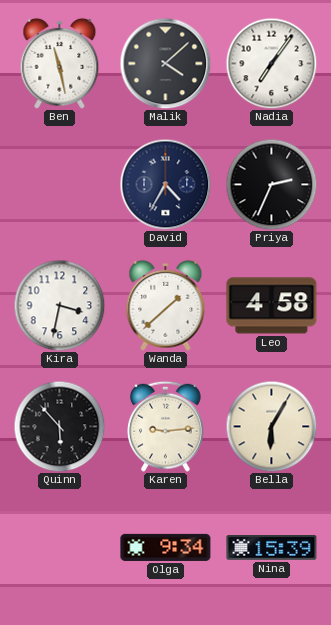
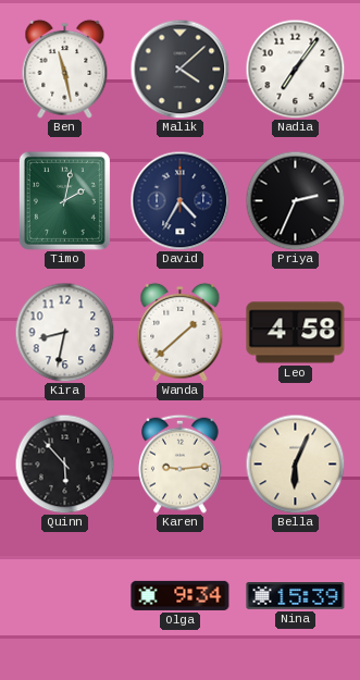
Timo: none -> 2:02
Kira: 3:32 -> 8:32
Bella: 6:05 -> 6:04
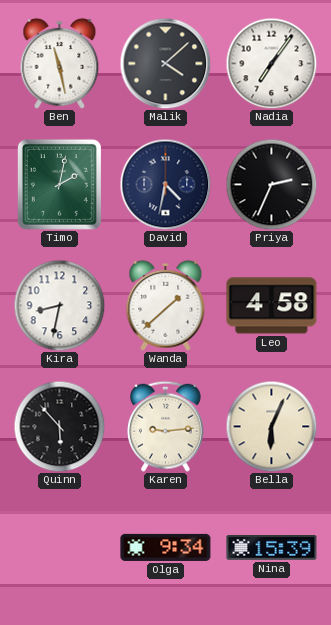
David: 4:35 -> 4:32
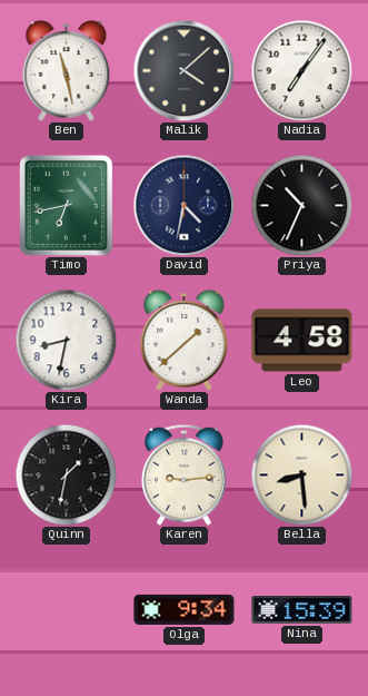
Timo: 2:02 -> 6:43
Priya: 2:34 -> 10:34
Quinn: 5:53 -> 1:32
Bella: 6:04 -> 8:29
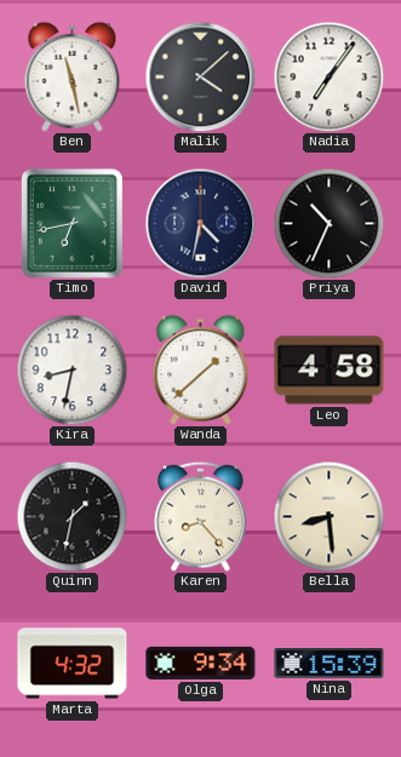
Karen: 9:14 -> 8:23
Marta: none -> 4:32
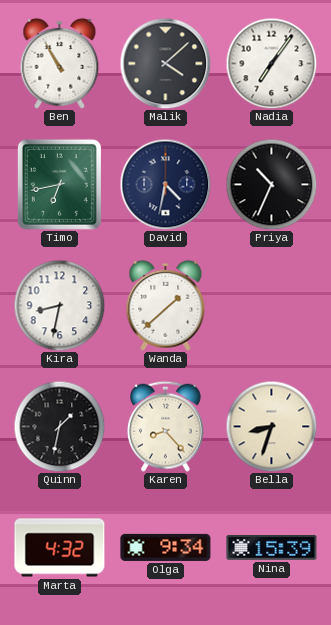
Ben: 11:28 -> 10:55
Leo: 4:58 -> none
Bella: 8:29 -> 8:33
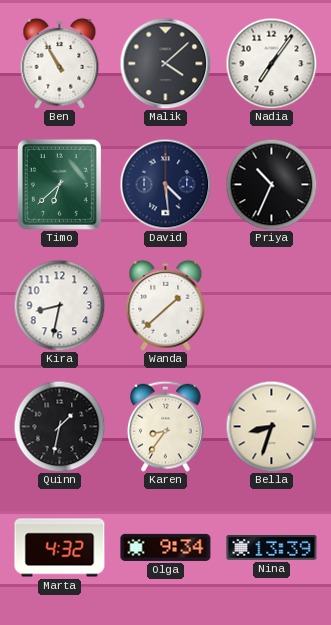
Timo: 6:43 -> 6:38
David: 4:32 -> 4:29
Karen: 8:23 -> 8:36
Nina: 15:39 -> 13:39
